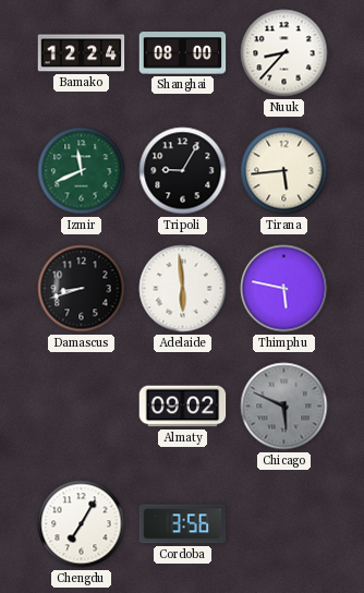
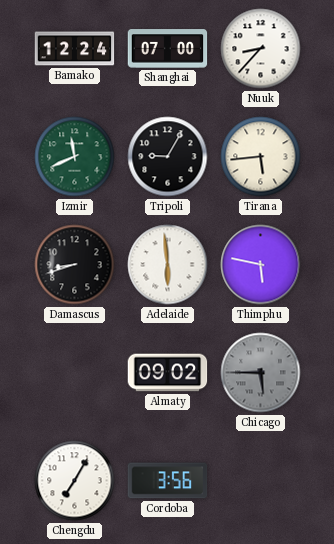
Shanghai: 08:00 -> 07:00
Chicago: 5:49 -> 5:45
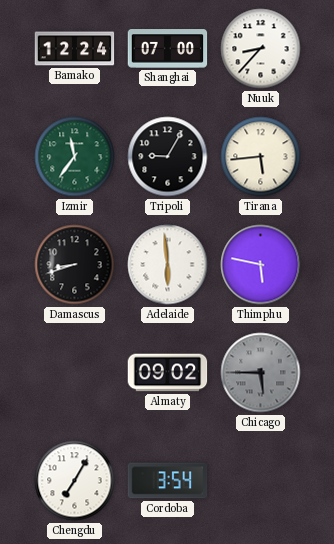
Izmir: 11:41 -> 11:36
Cordoba: 3:56 -> 3:54
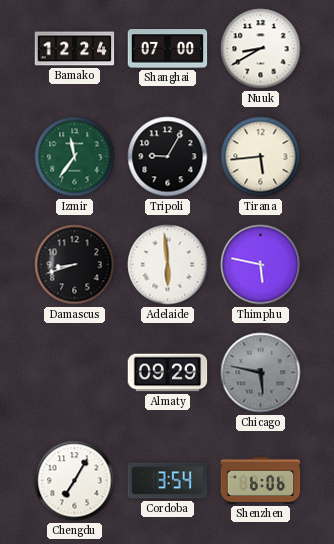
Nuuk: 8:37 -> 8:40
Almaty: 09:02 -> 09:29
Chicago: 5:45 -> 5:47
Shenzhen: none -> 6:06
